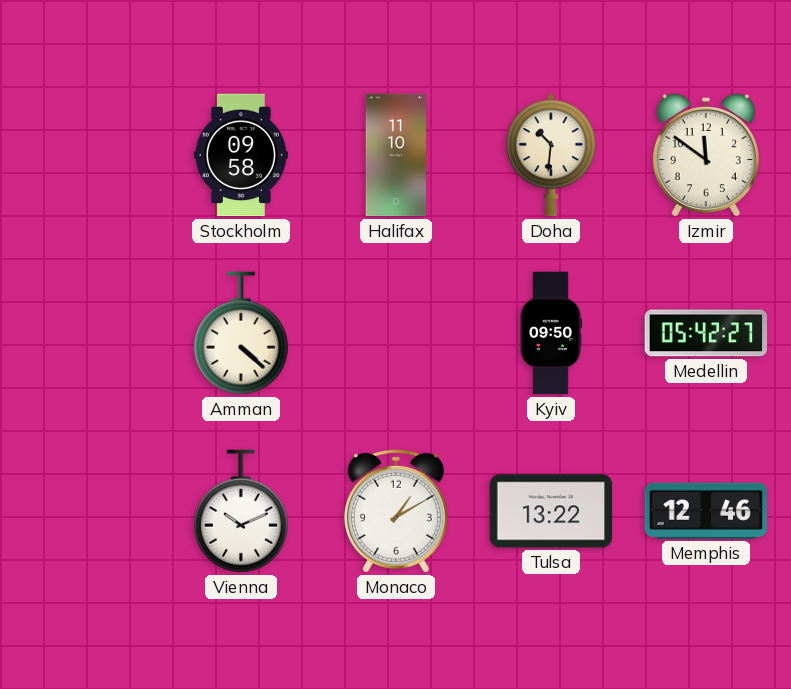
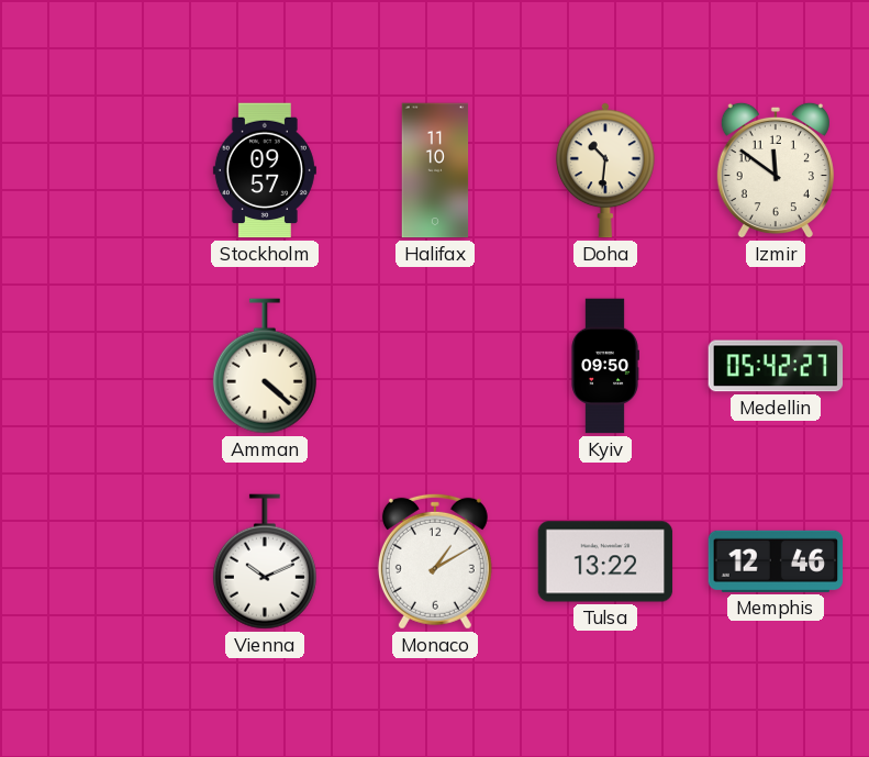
Stockholm: 09:58 -> 09:57
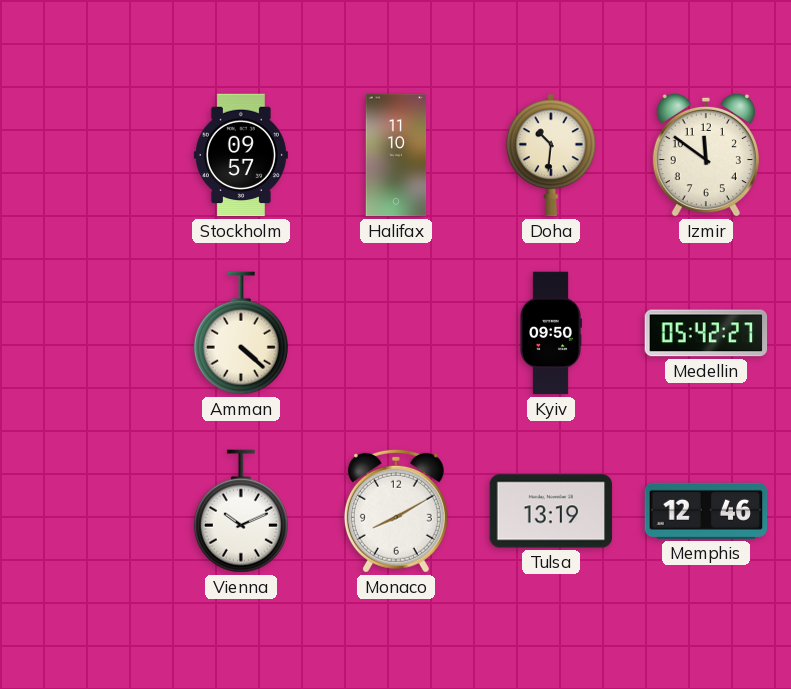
Monaco: 1:10 -> 8:10
Tulsa: 13:22 -> 13:19
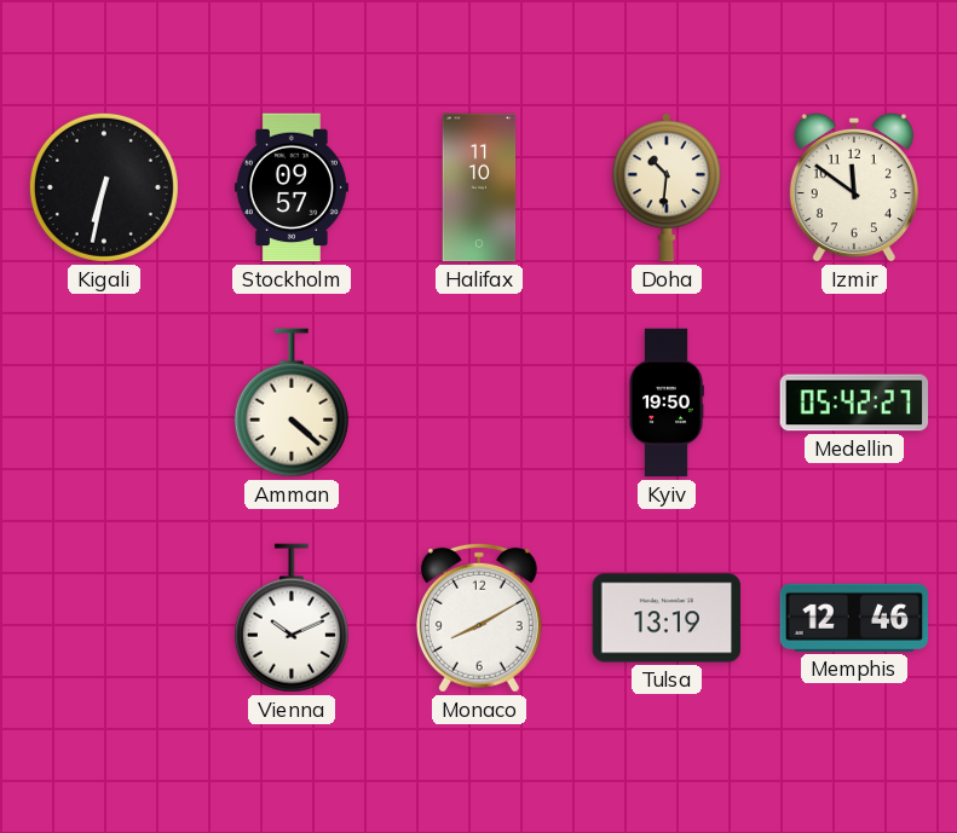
Kigali: none -> 6:32
Kyiv: 09:50 -> 19:50
